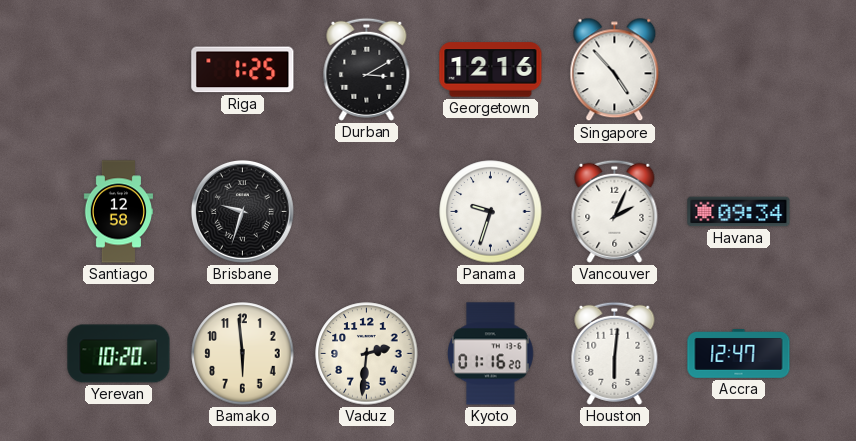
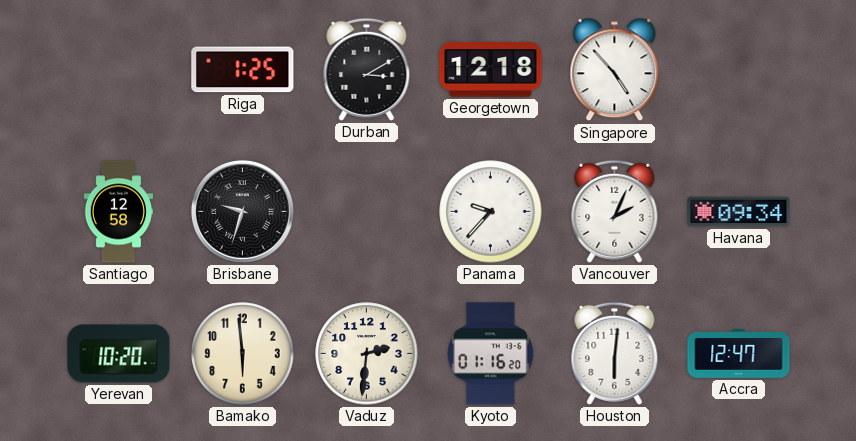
Georgetown: 12:16 -> 12:18
Panama: 9:33 -> 9:37
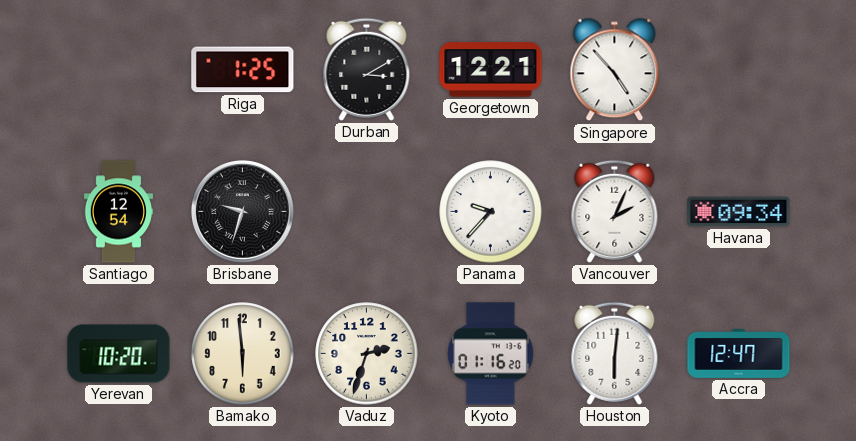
Georgetown: 12:18 -> 12:21
Santiago: 12:58 -> 12:54
Vaduz: 2:31 -> 2:33
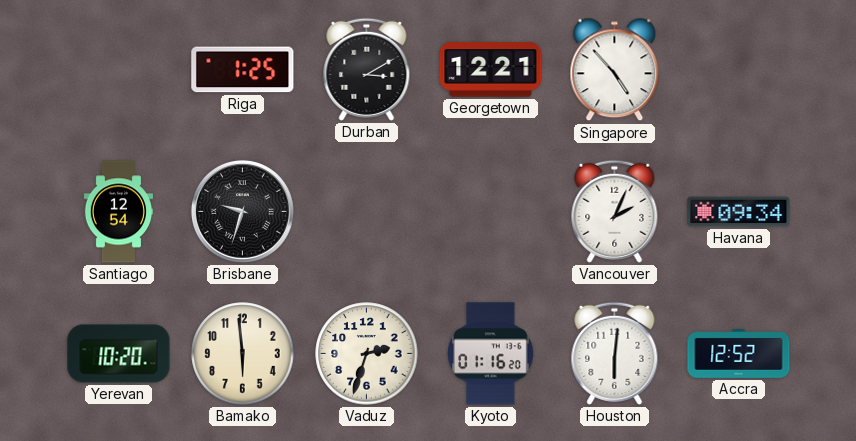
Panama: 9:37 -> none
Accra: 12:47 -> 12:52
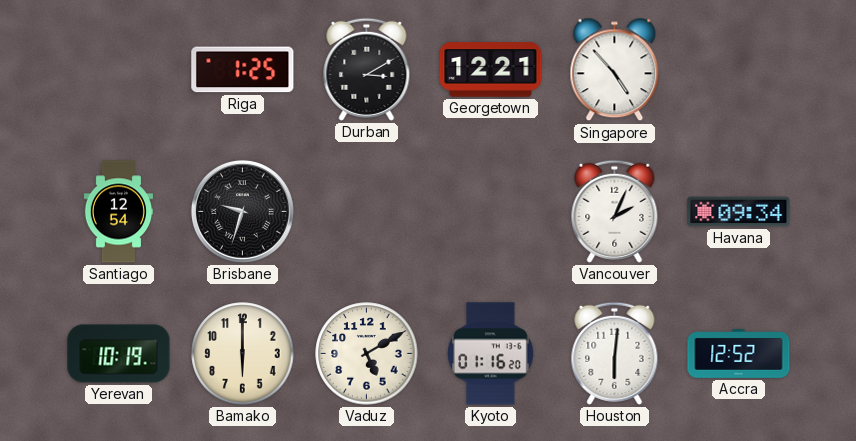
Yerevan: 10:20 -> 10:19
Bamako: 5:59 -> 6:00
Vaduz: 2:33 -> 5:10
